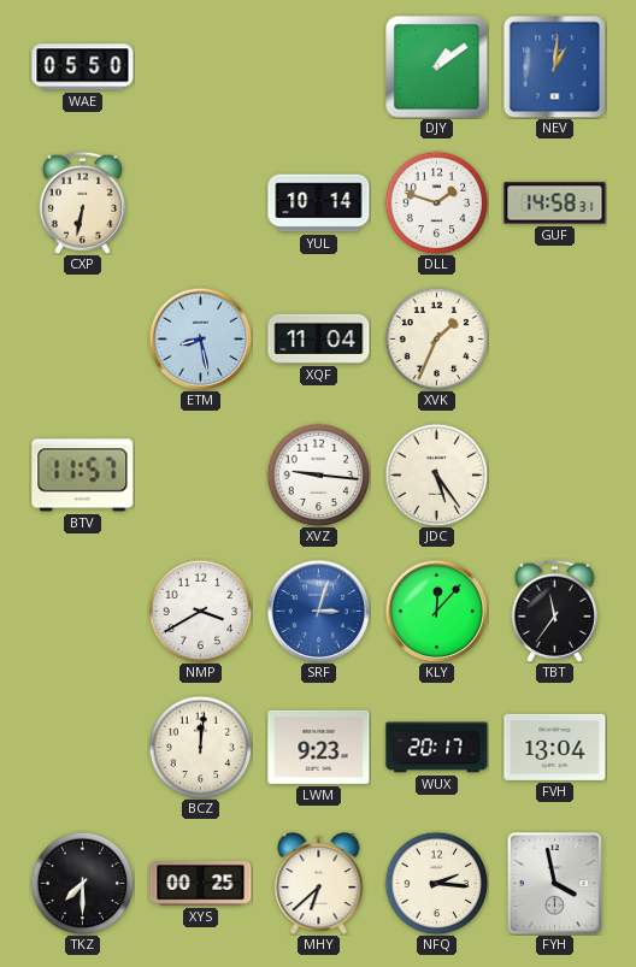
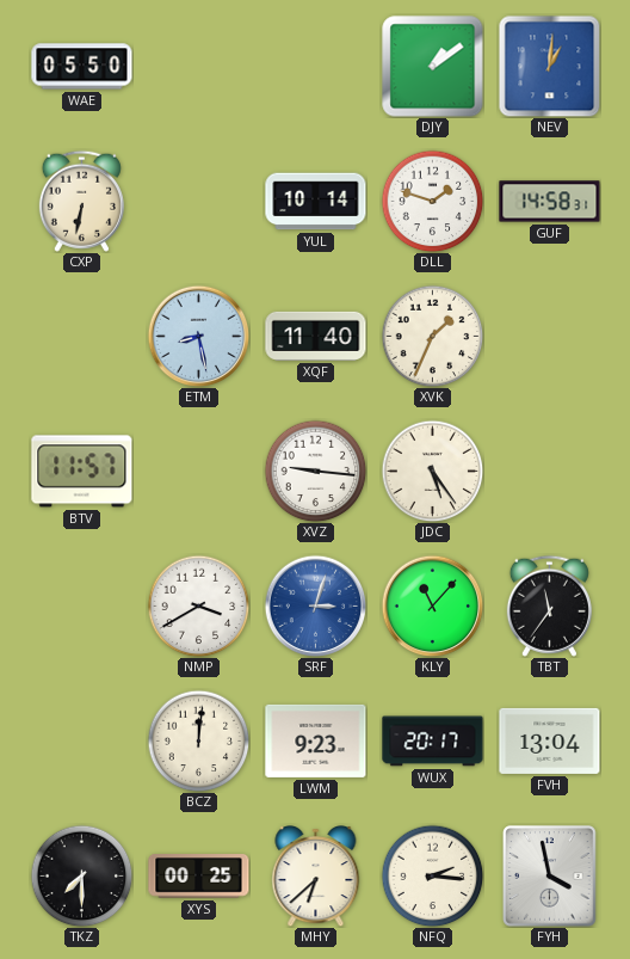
XQF: 11:04 -> 11:40
KLY: 12:07 -> 11:07
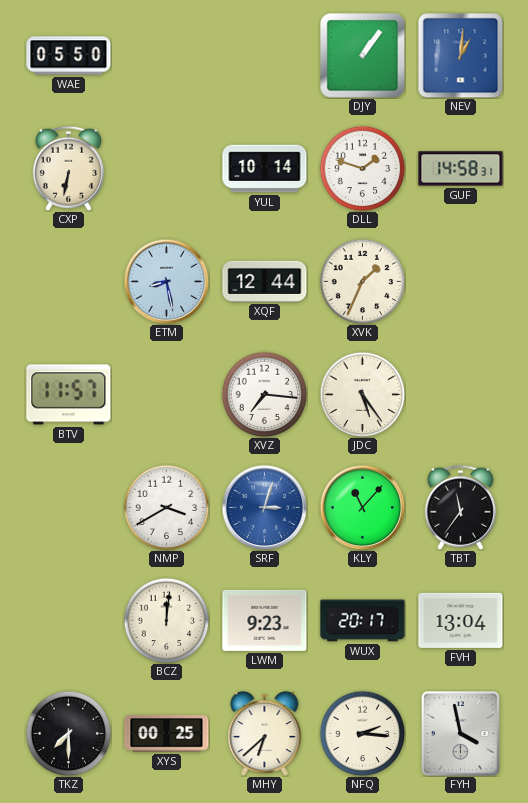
DJY: 1:09 -> 1:06
XQF: 11:40 -> 12:44
XVZ: 9:16 -> 7:16
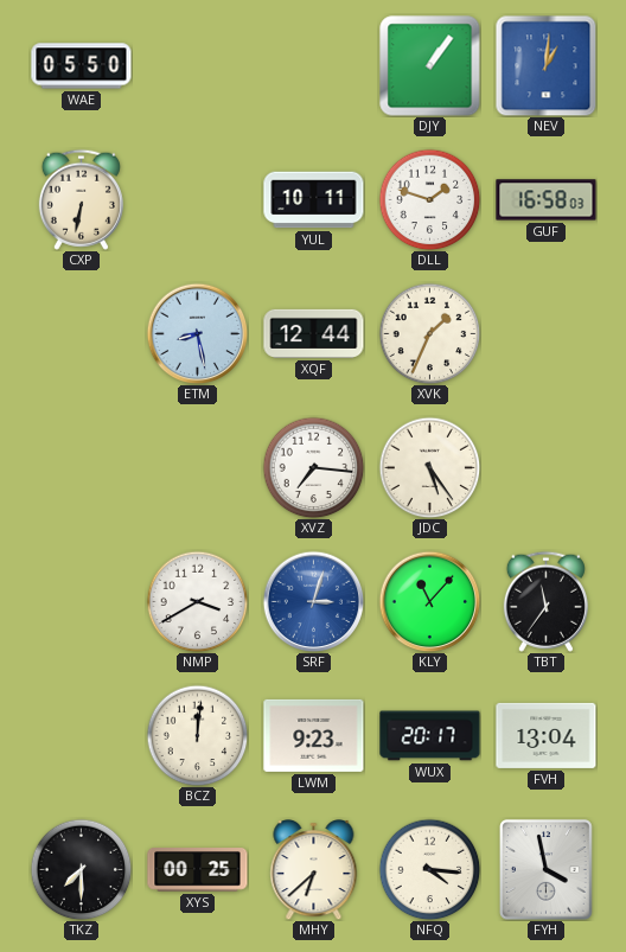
YUL: 10:14 -> 10:11
GUF: 14:58 -> 16:58
BTV: 11:57 -> none
NFQ: 2:16 -> 4:16
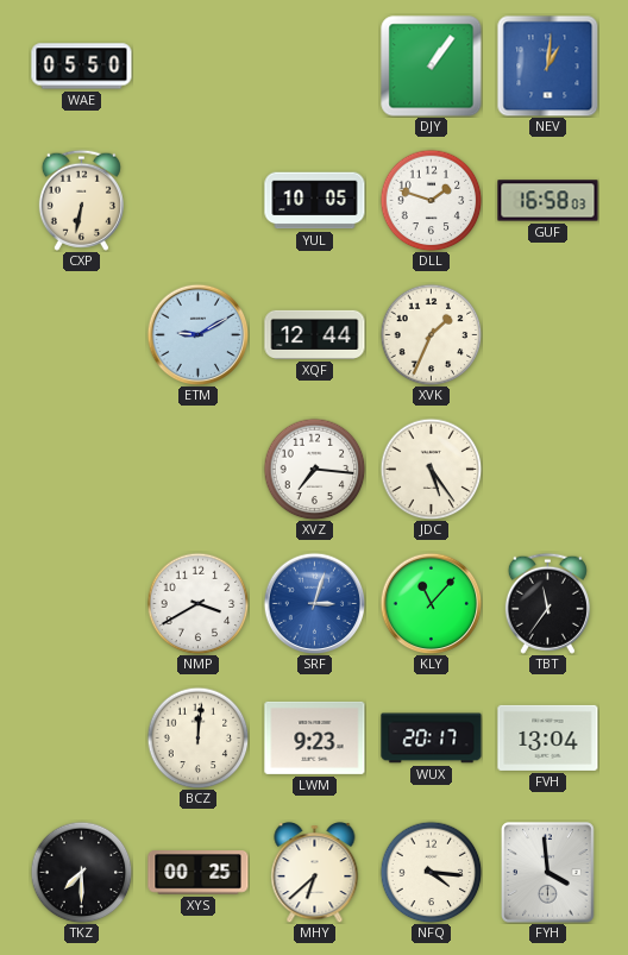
YUL: 10:11 -> 10:05
ETM: 8:28 -> 9:10
FYH: 3:58 -> 3:59
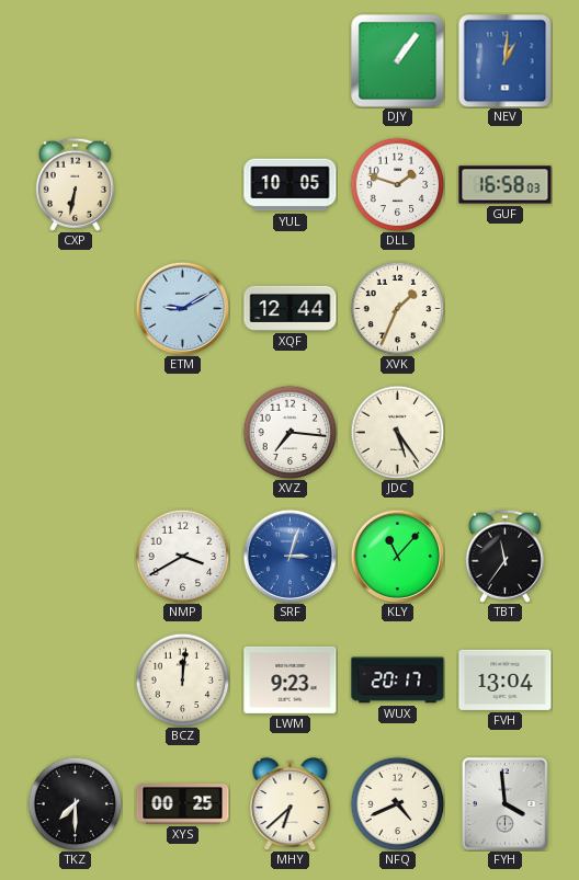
WAE: 05:50 -> none
NFQ: 4:16 -> 4:41
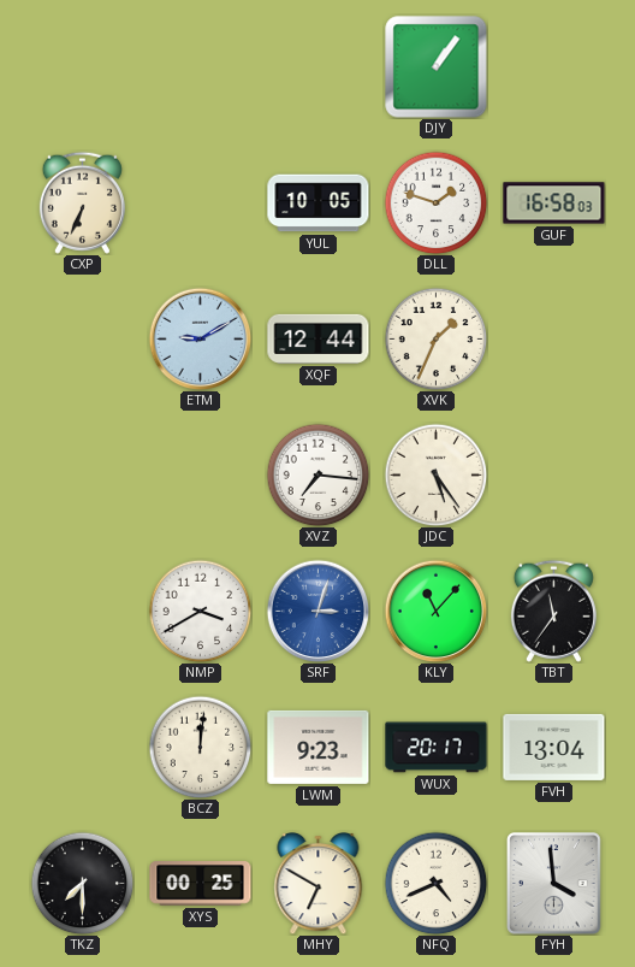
NEV: 1:01 -> none
CXP: 6:32 -> 6:34
MHY: 6:38 -> 6:50
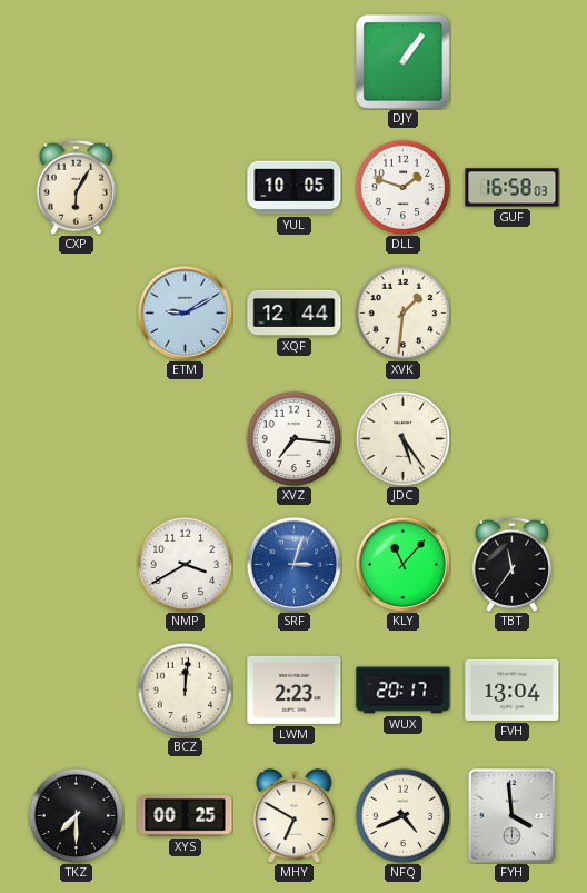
CXP: 6:34 -> 6:05
XVK: 1:34 -> 1:31
LWM: 9:23 -> 2:23
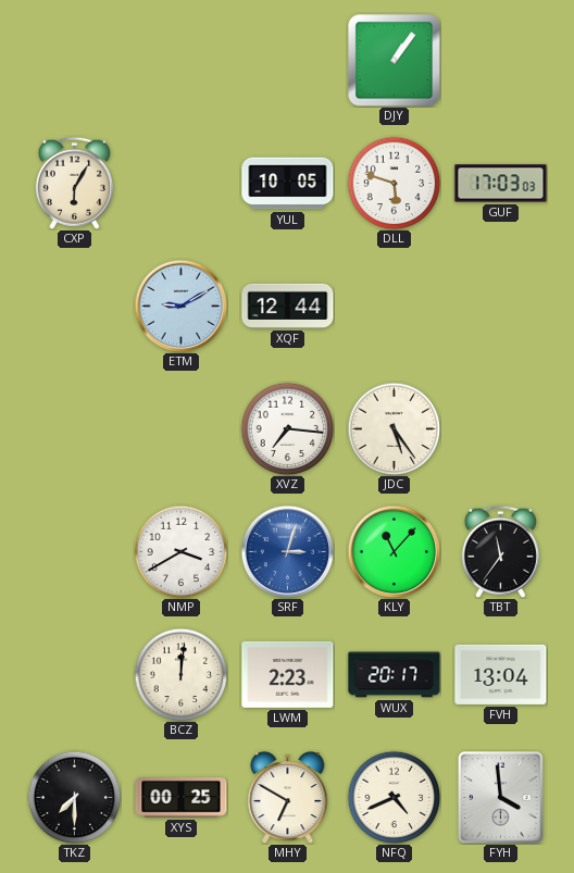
DLL: 1:48 -> 5:48
GUF: 16:58 -> 17:03
XVK: 1:31 -> none
